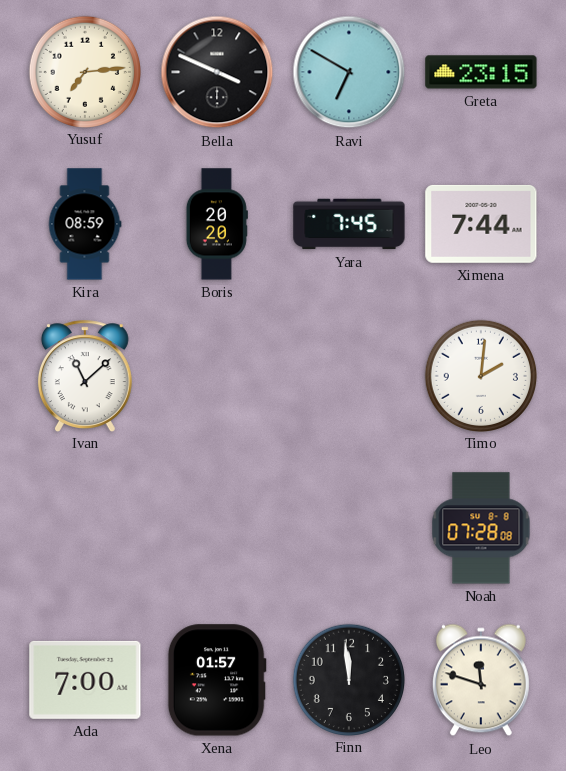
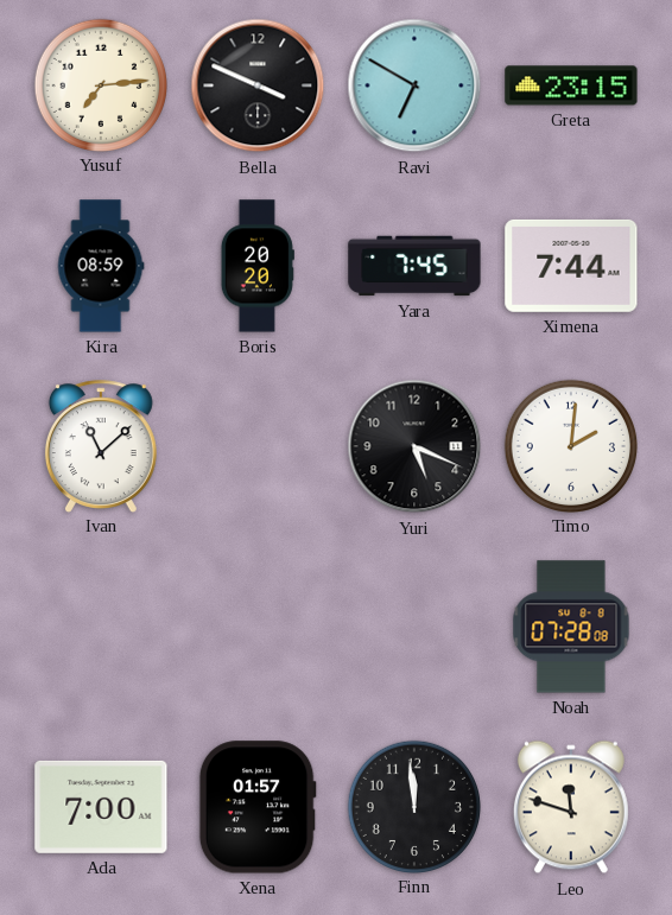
Yuri: none -> 5:19
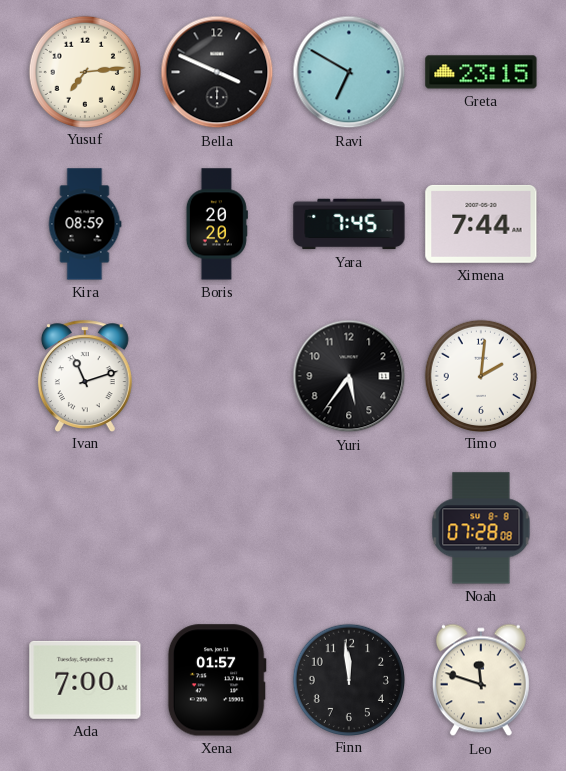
Ivan: 11:08 -> 11:12
Yuri: 5:19 -> 5:36
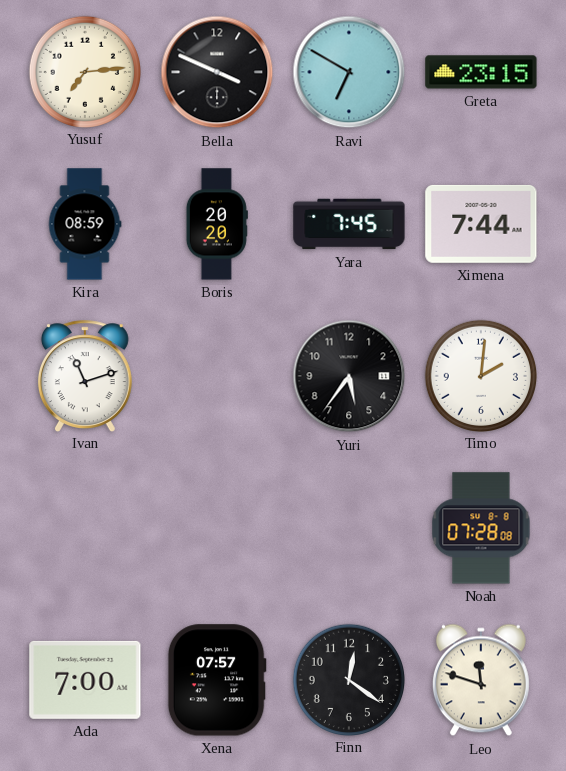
Xena: 01:57 -> 07:57
Finn: 11:59 -> 12:21
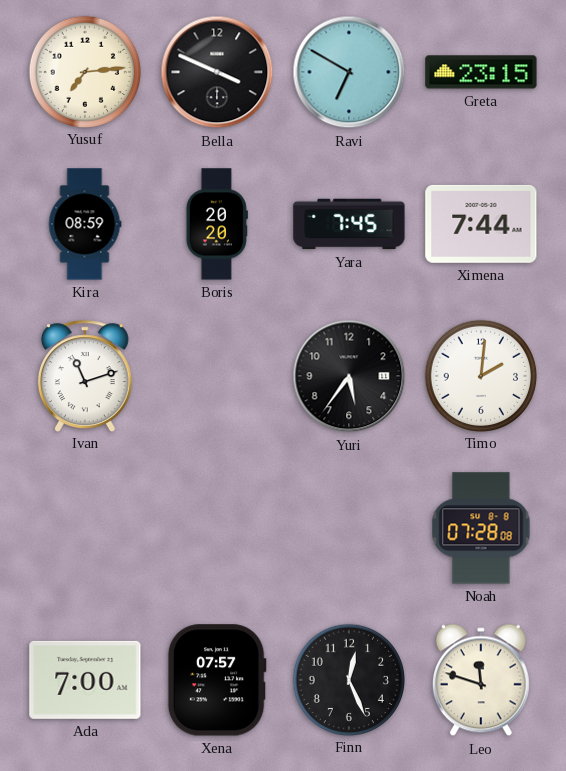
Finn: 12:21 -> 12:26
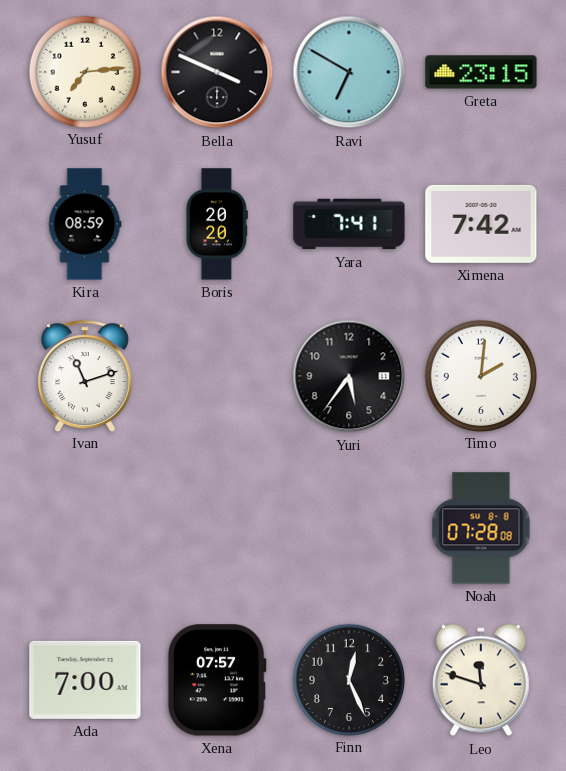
Yara: 7:45 -> 7:41
Ximena: 7:44 -> 7:42
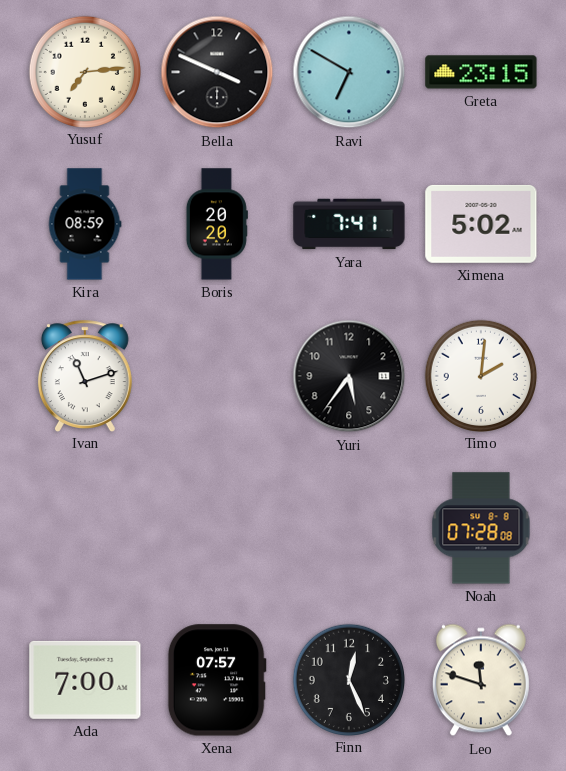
Ximena: 7:42 -> 5:02
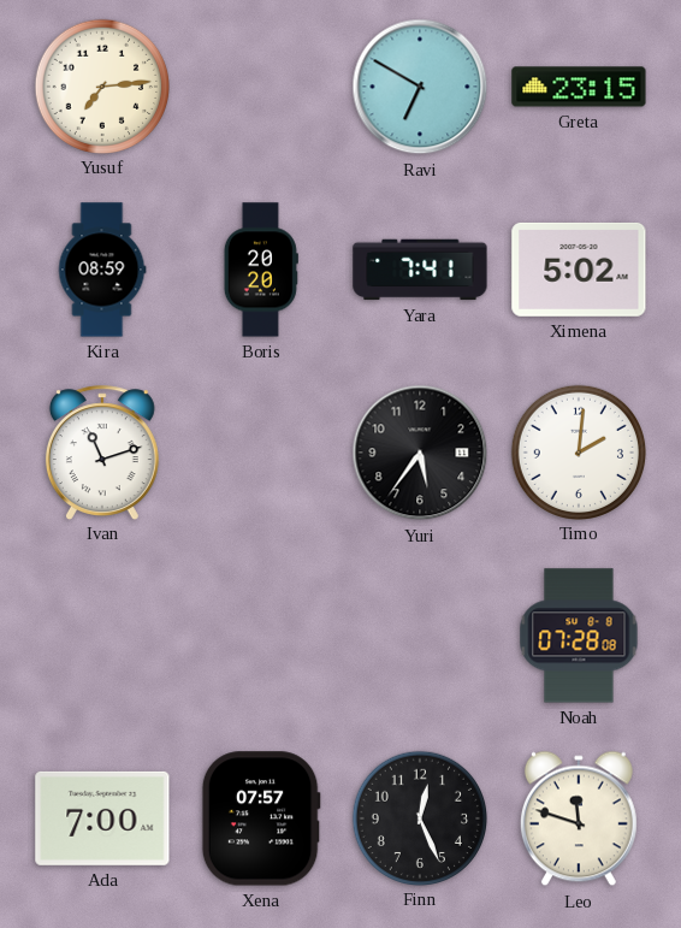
Bella: 3:49 -> none
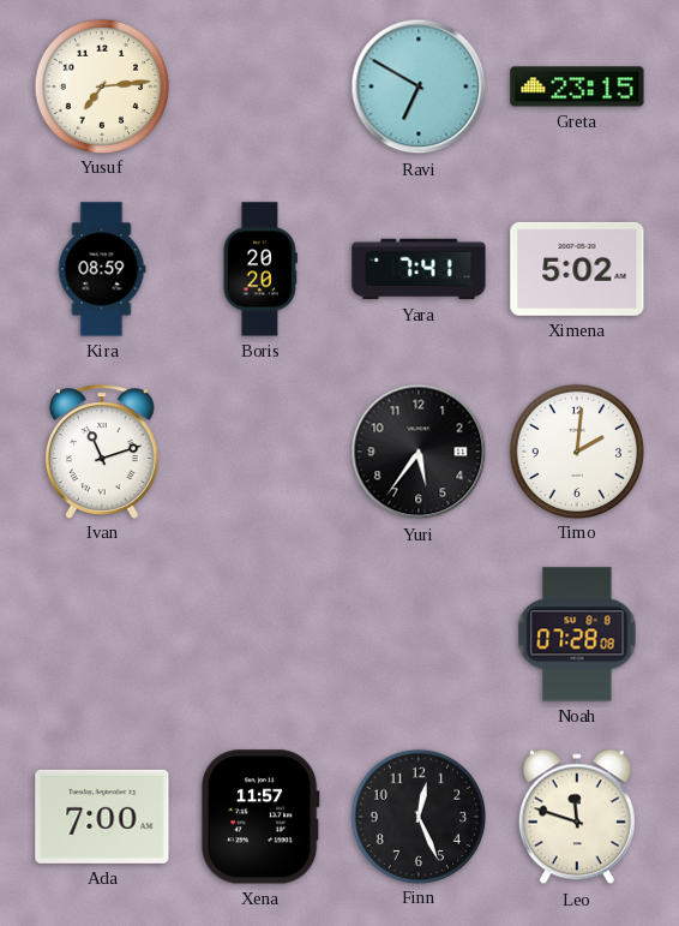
Xena: 07:57 -> 11:57
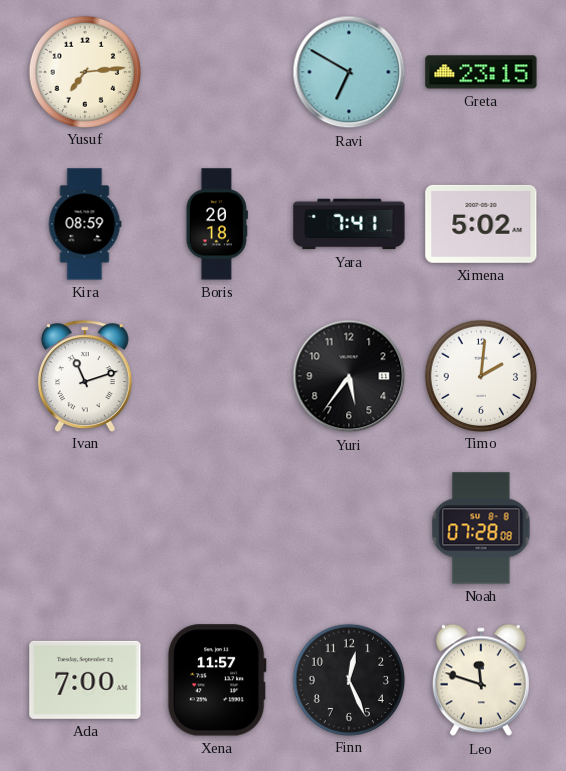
Boris: 20:20 -> 20:18
